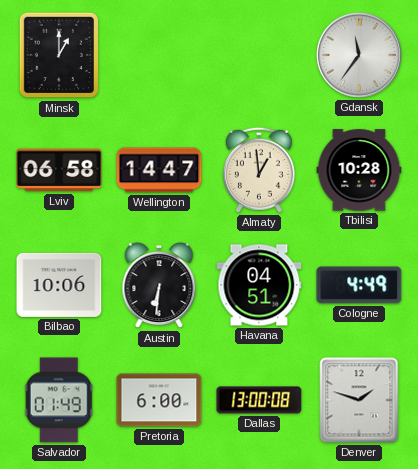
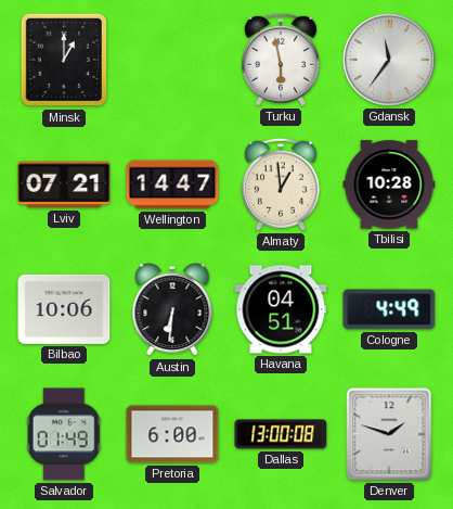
Turku: none -> 5:58
Lviv: 06:58 -> 07:21
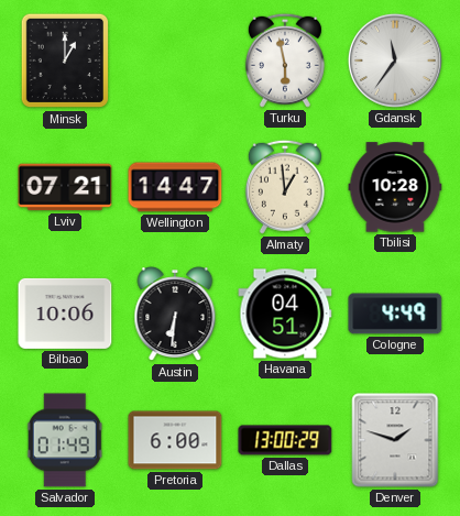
Dallas: 13:00:08 -> 13:00:29
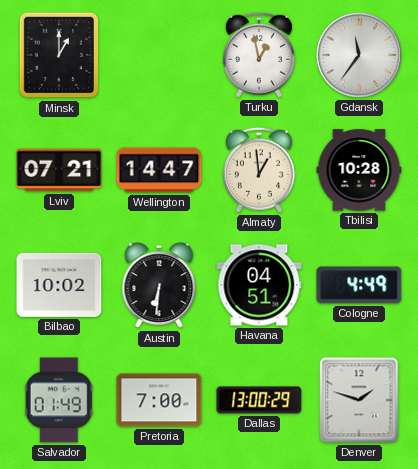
Turku: 5:58 -> 12:58
Bilbao: 10:06 -> 10:02
Pretoria: 6:00 -> 7:00
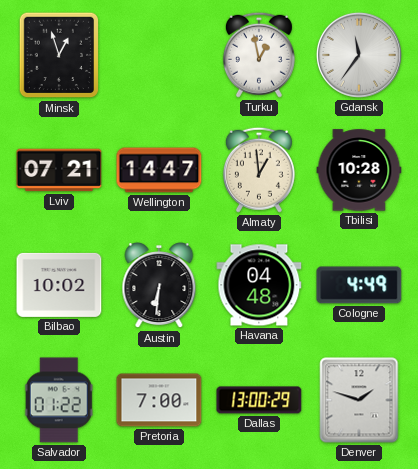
Minsk: 1:00 -> 12:57
Havana: 04:51 -> 04:48
Salvador: 01:49 -> 01:22
